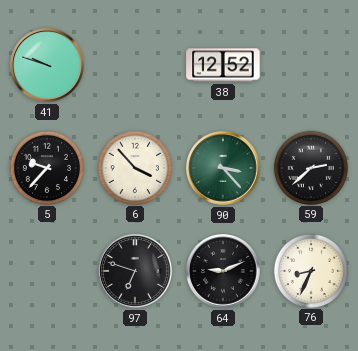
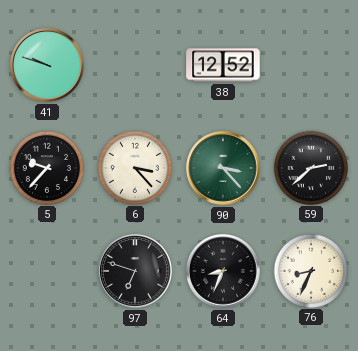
6: 3:53 -> 3:23
64: 9:11 -> 8:34
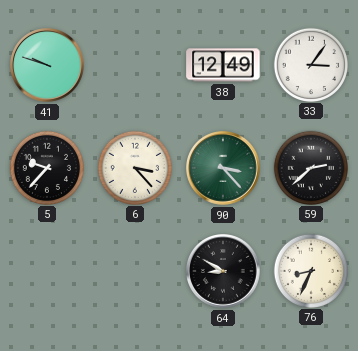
38: 12:52 -> 12:49
33: none -> 3:06
97: 6:48 -> none
64: 8:34 -> 8:50
